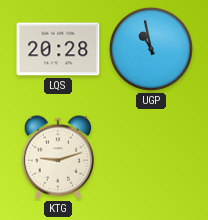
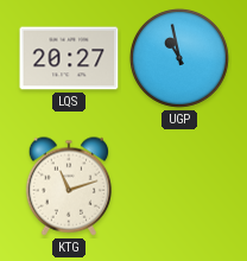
LQS: 20:28 -> 20:27
KTG: 9:12 -> 11:12
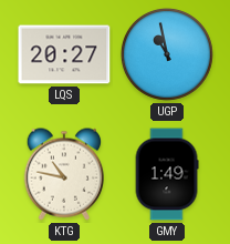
KTG: 11:12 -> 10:47
GMY: none -> 1:49
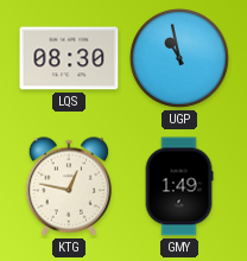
LQS: 20:27 -> 08:30
KTG: 10:47 -> 12:47
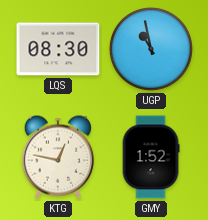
GMY: 1:49 -> 1:52
